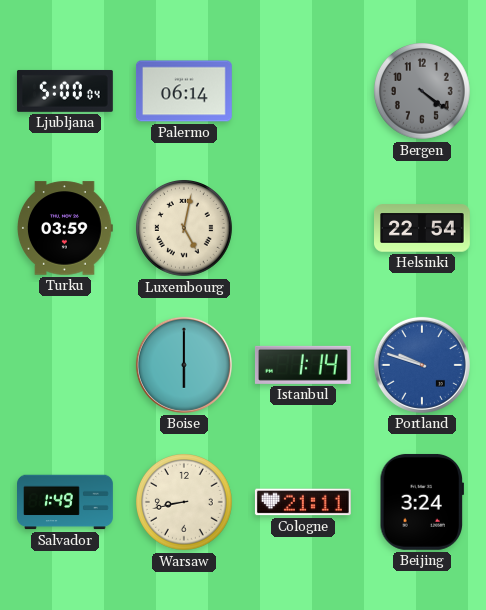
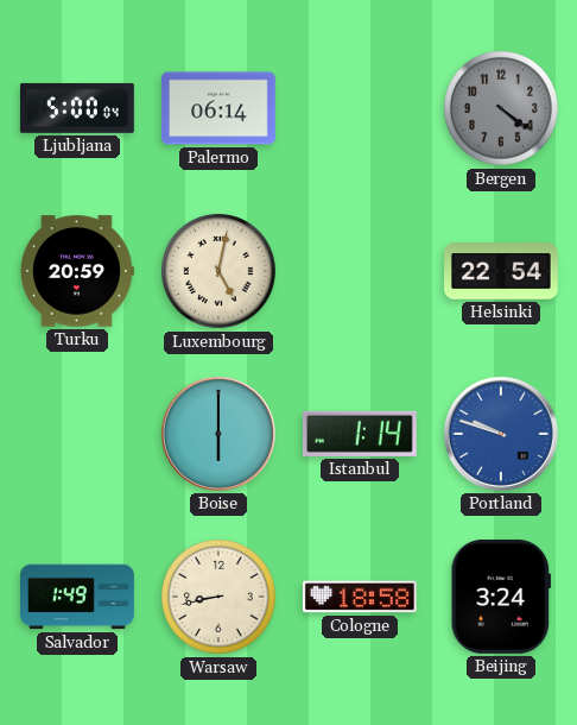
Turku: 03:59 -> 20:59
Cologne: 21:11 -> 18:58
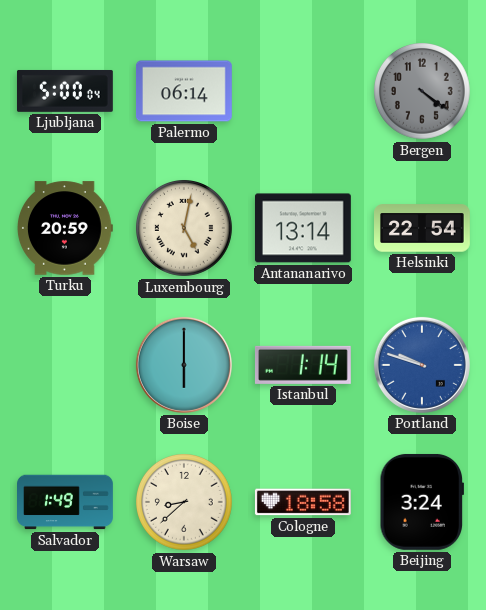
Antananarivo: none -> 13:14
Warsaw: 8:43 -> 8:38
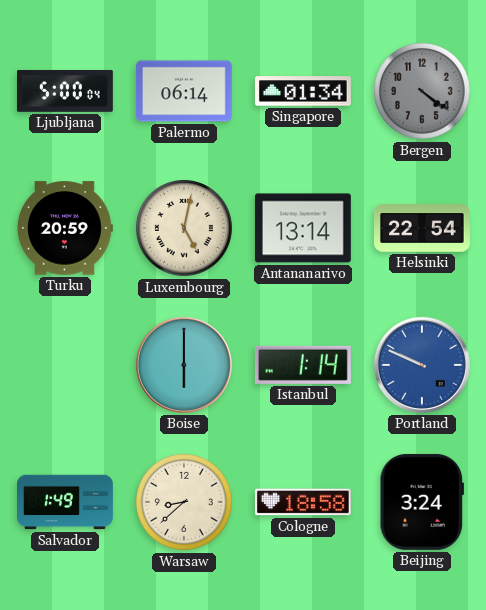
Singapore: none -> 01:34
Portland: 9:48 -> 9:49
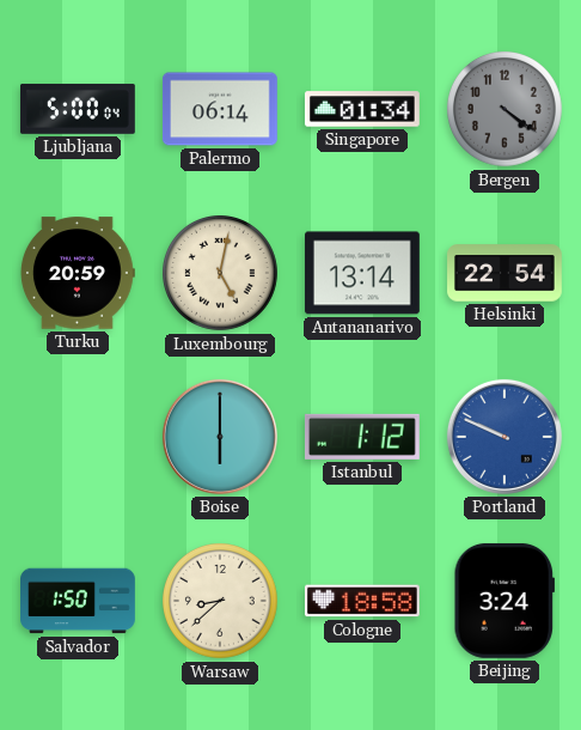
Istanbul: 1:14 -> 1:12
Salvador: 1:49 -> 1:50
